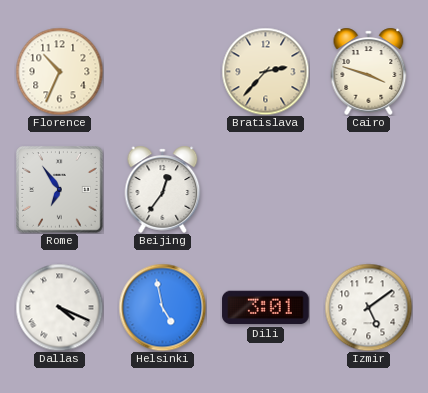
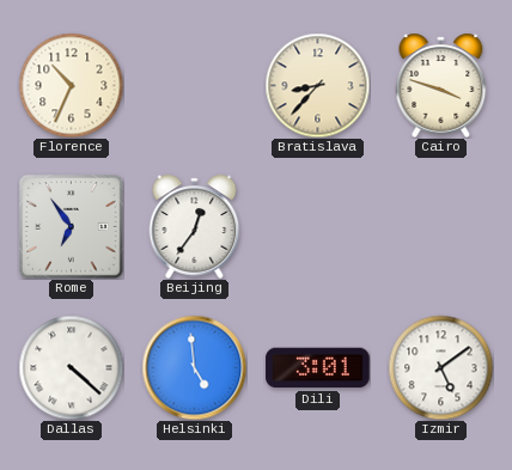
Bratislava: 2:37 -> 8:37
Dallas: 4:19 -> 4:22
Helsinki: 4:58 -> 4:59
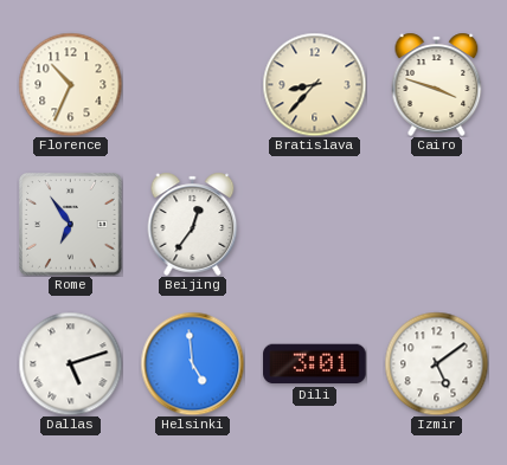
Dallas: 4:22 -> 5:12
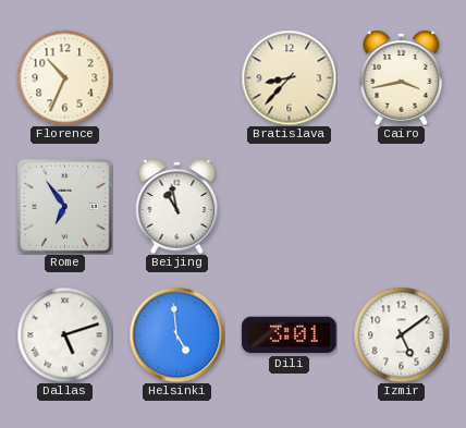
Cairo: 3:48 -> 3:43
Beijing: 12:36 -> 10:58
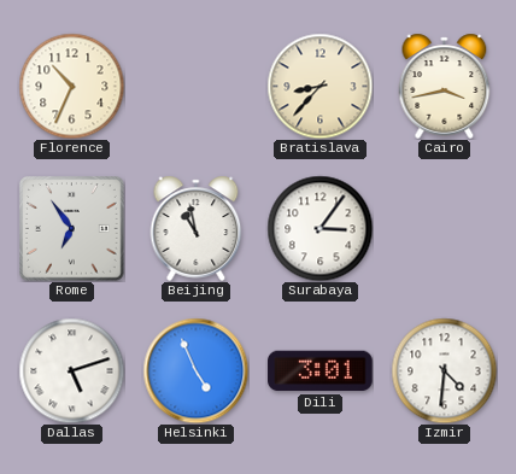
Surabaya: none -> 3:06
Helsinki: 4:59 -> 4:56
Izmir: 5:09 -> 4:31
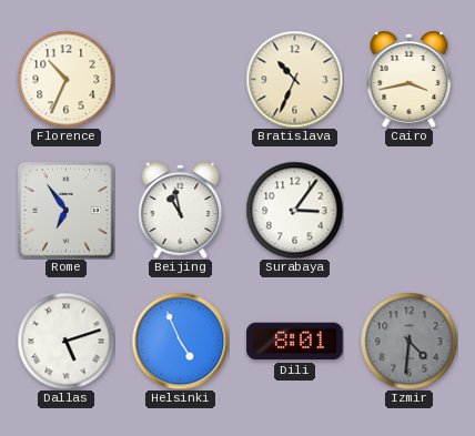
Bratislava: 8:37 -> 10:34
Dili: 3:01 -> 8:01
Izmir dial: white -> grey
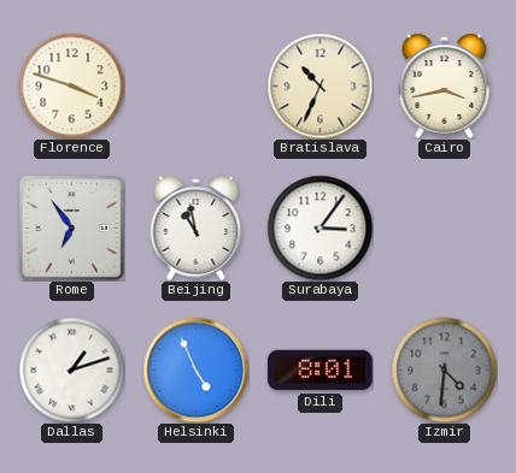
Florence: 10:34 -> 3:48
Dallas: 5:12 -> 1:12
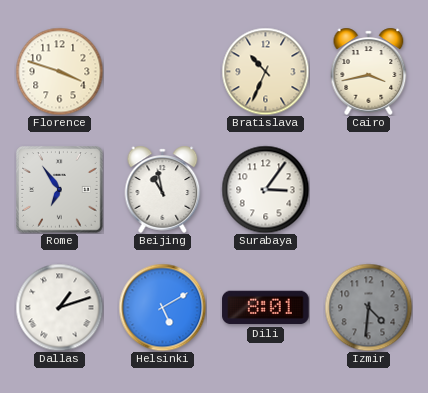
Helsinki: 4:56 -> 5:10
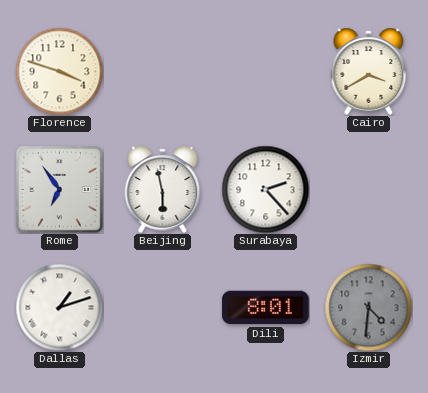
Bratislava: 10:34 -> none
Cairo: 3:43 -> 3:40
Beijing: 10:58 -> 5:58
Surabaya: 3:06 -> 2:23
Helsinki: 5:10 -> none
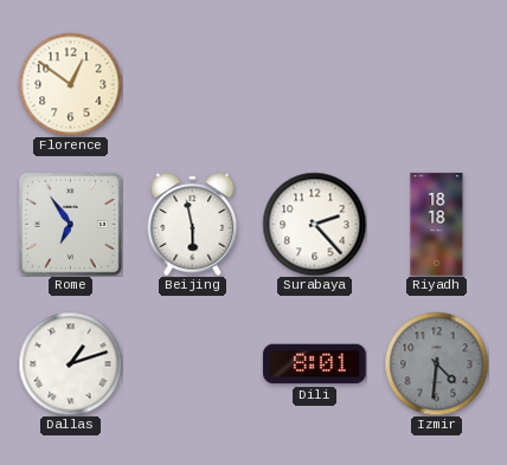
Florence: 3:48 -> 12:51
Cairo: 3:40 -> none
Riyadh: none -> 18:18
